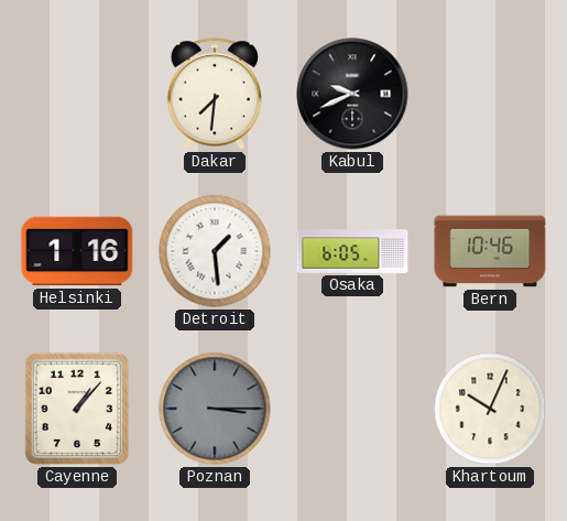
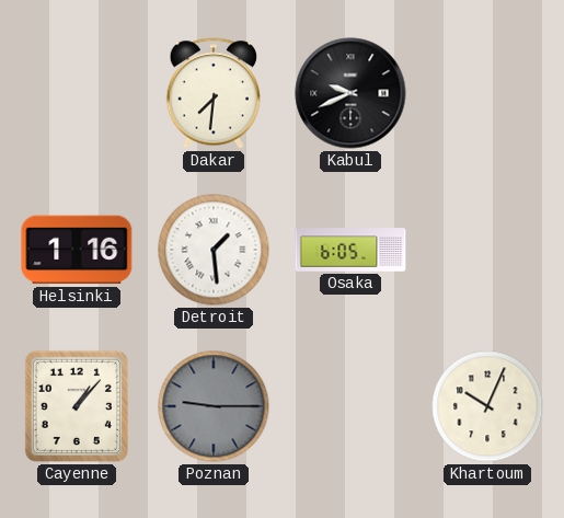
Bern: 10:46 -> none
Poznan: 3:15 -> 9:15
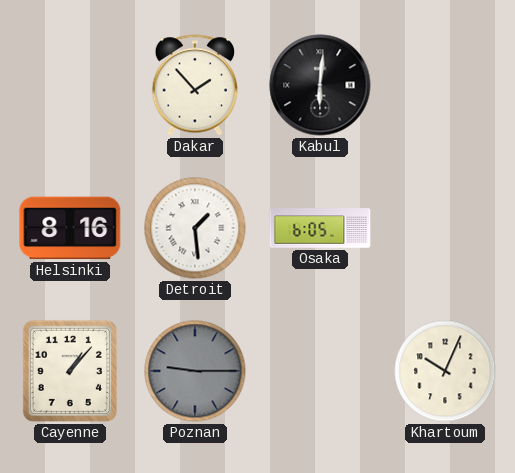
Dakar: 7:31 -> 1:53
Kabul: 9:41 -> 6:01
Helsinki: 1:16 -> 8:16
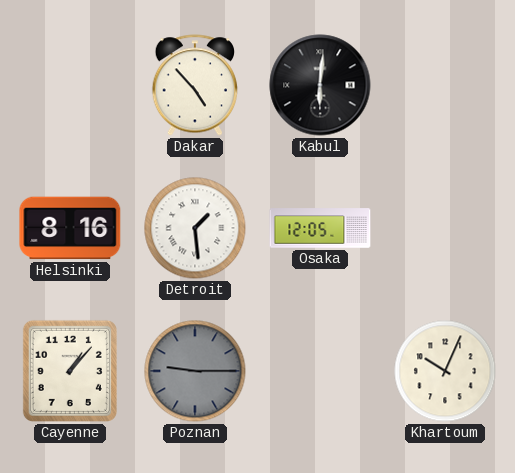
Dakar: 1:53 -> 4:53
Osaka: 6:05 -> 12:05
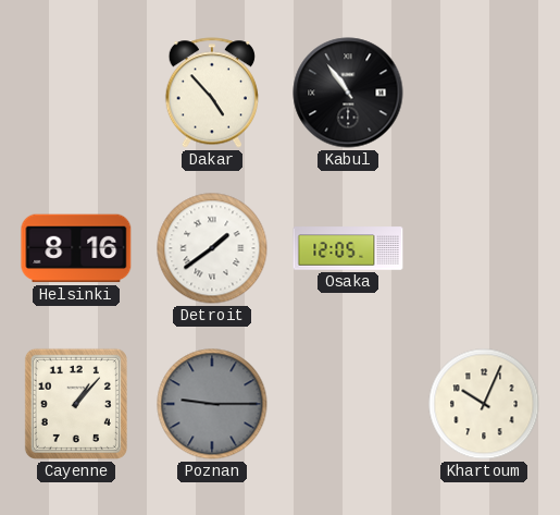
Kabul: 6:01 -> 10:54
Detroit: 1:29 -> 1:39
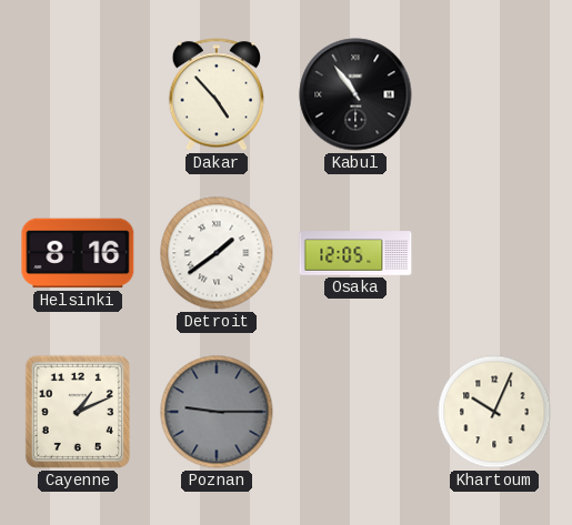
Cayenne: 1:07 -> 1:11
